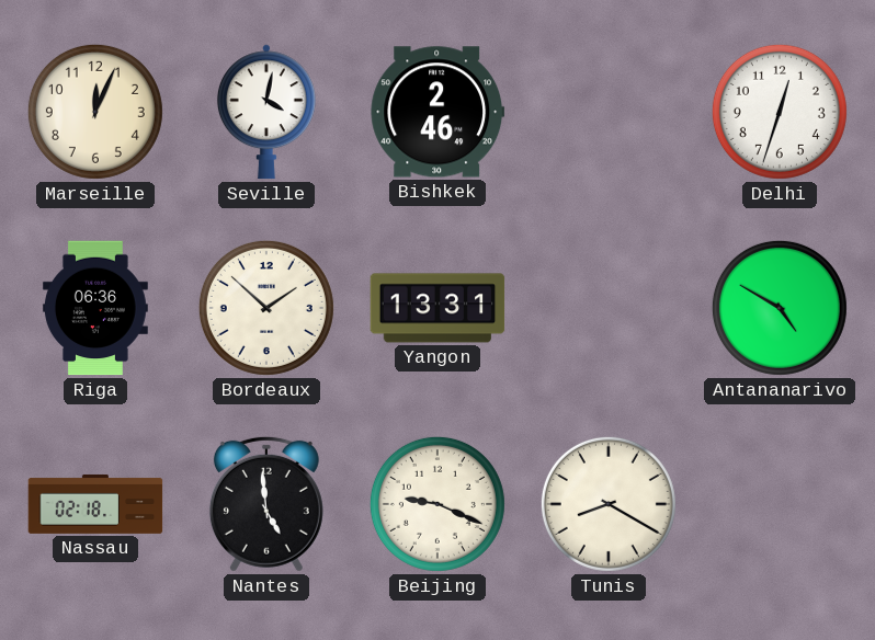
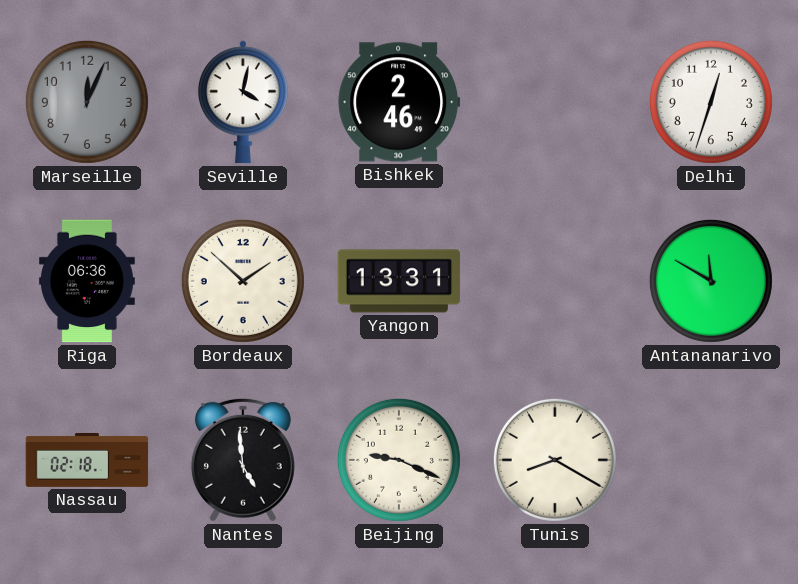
Marseille dial: cream -> grey
Antananarivo: 4:50 -> 11:50
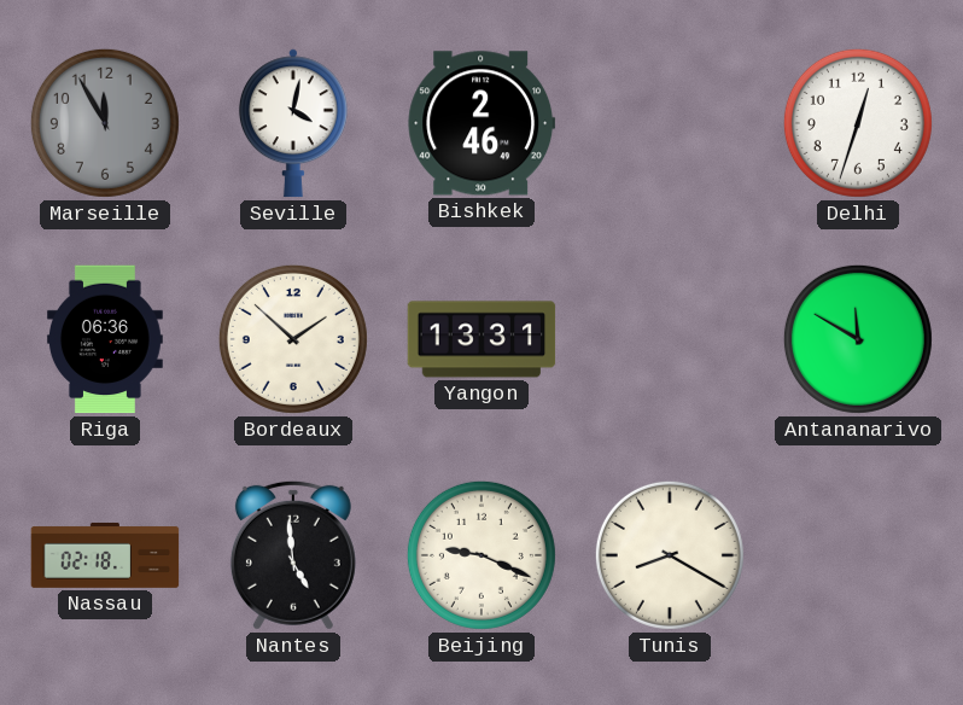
Marseille: 12:04 -> 11:55
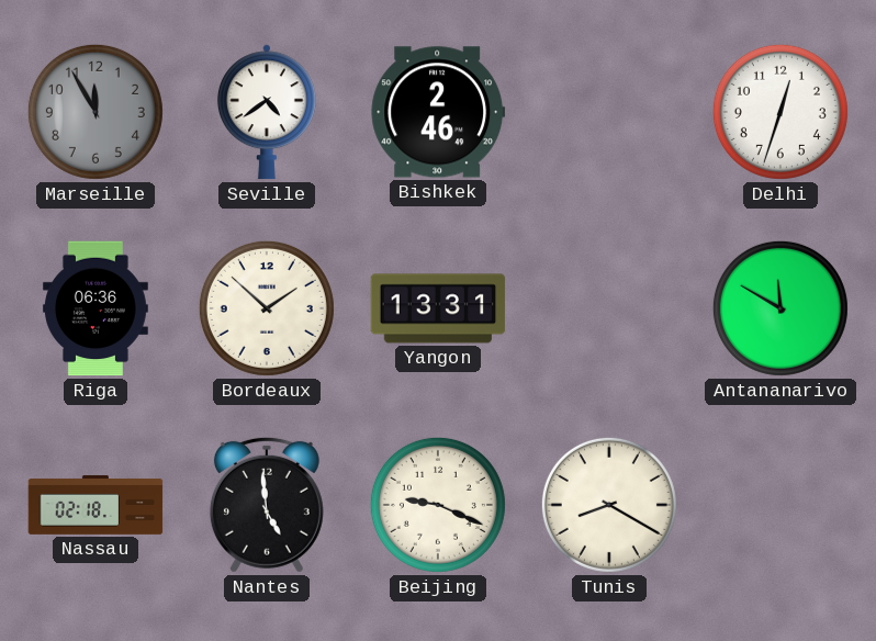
Seville: 4:02 -> 4:39
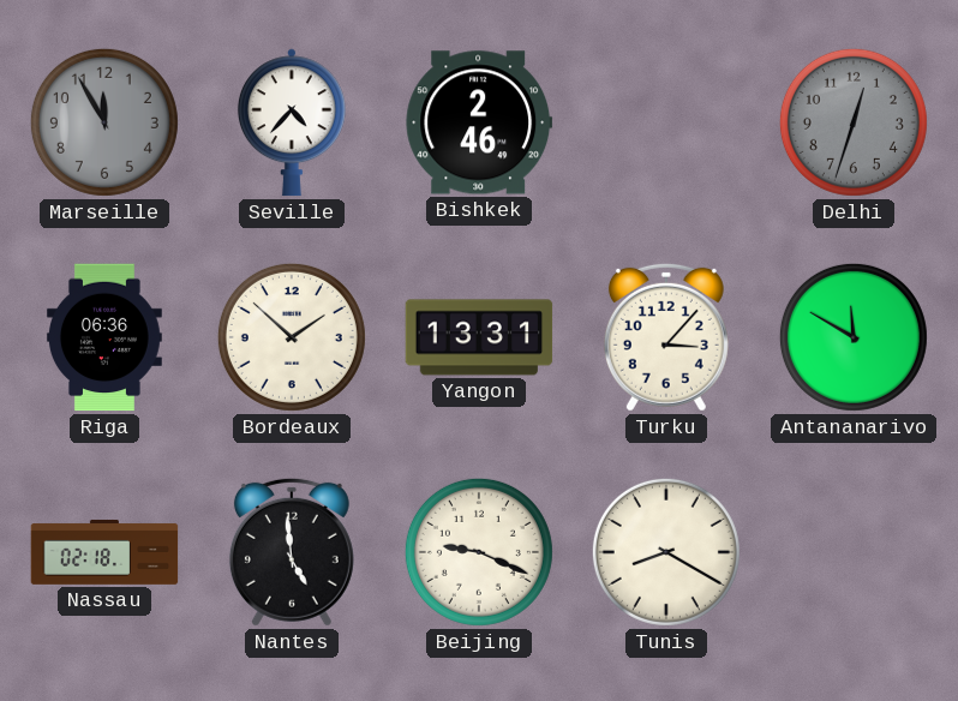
Seville: 4:39 -> 4:37
Delhi dial: white -> grey
Turku: none -> 3:07
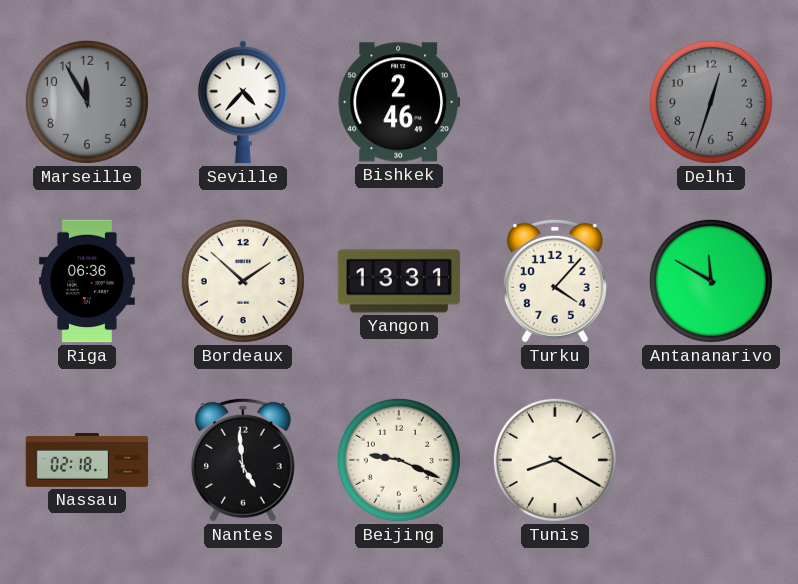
Turku: 3:07 -> 4:07
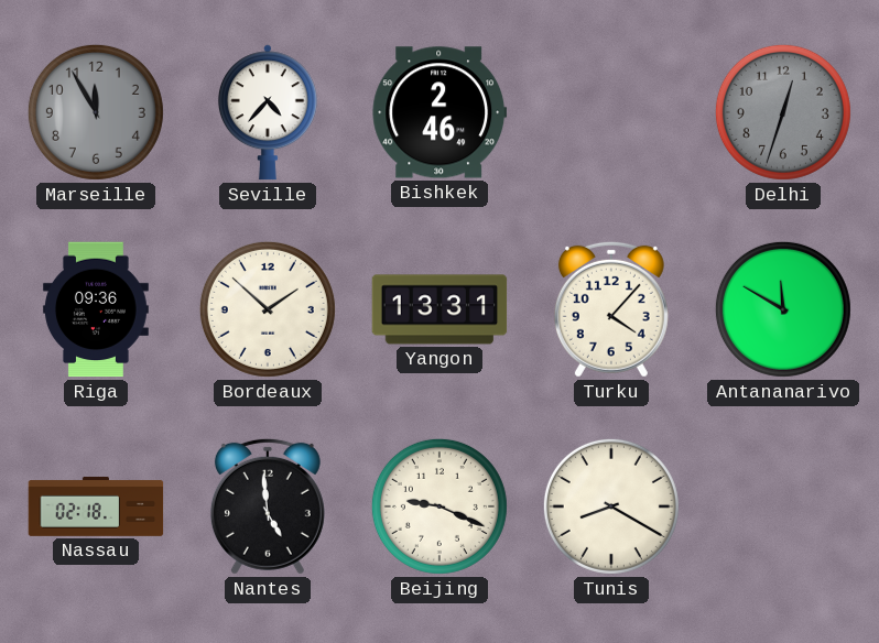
Riga: 06:36 -> 09:36
